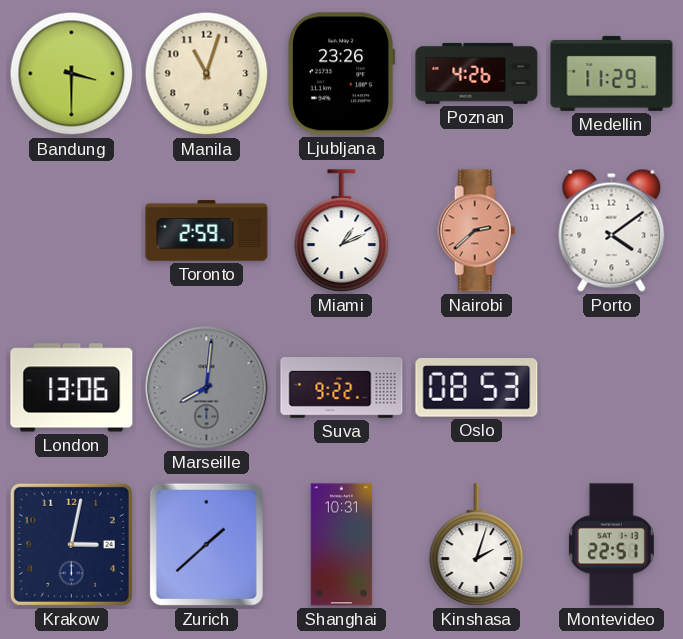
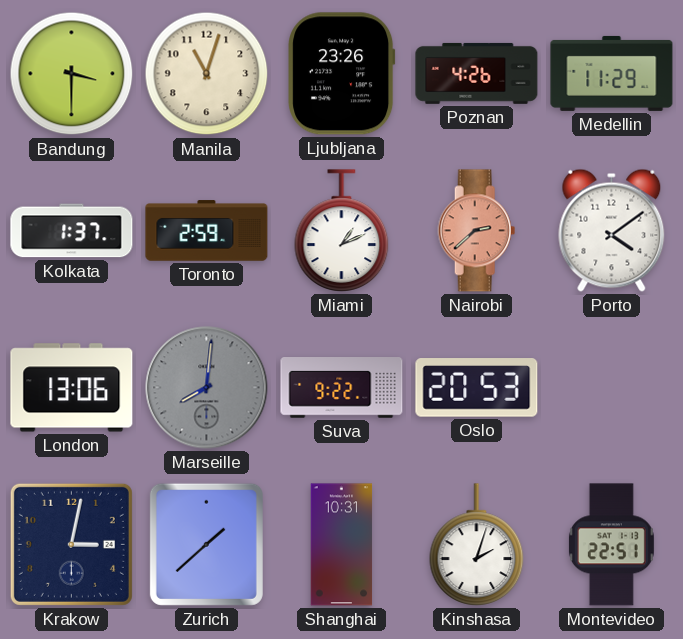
Kolkata: none -> 1:37
Oslo: 08:53 -> 20:53
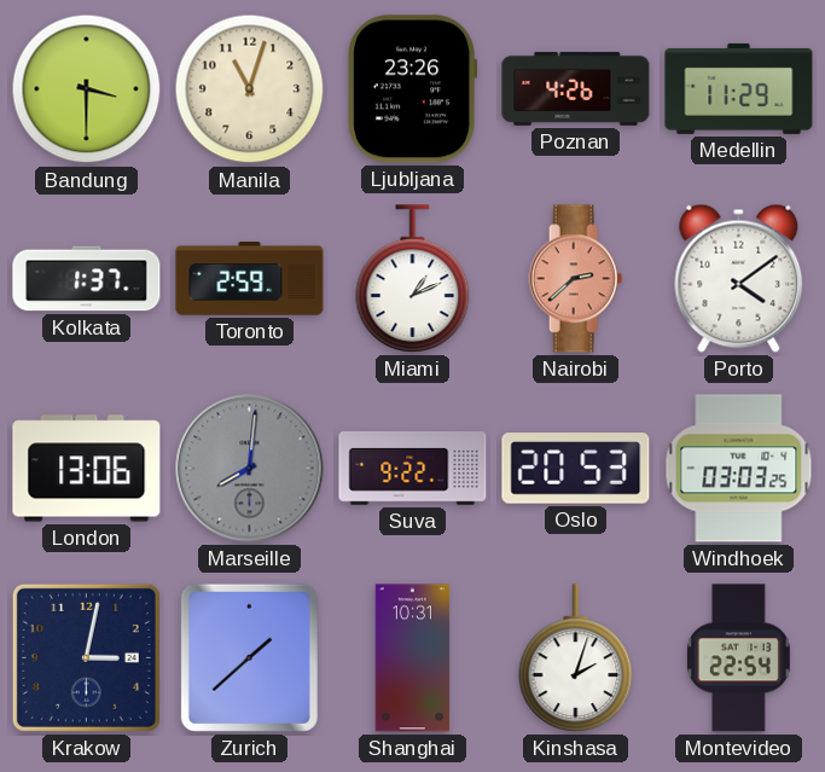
Windhoek: none -> 03:03
Montevideo: 22:51 -> 22:54
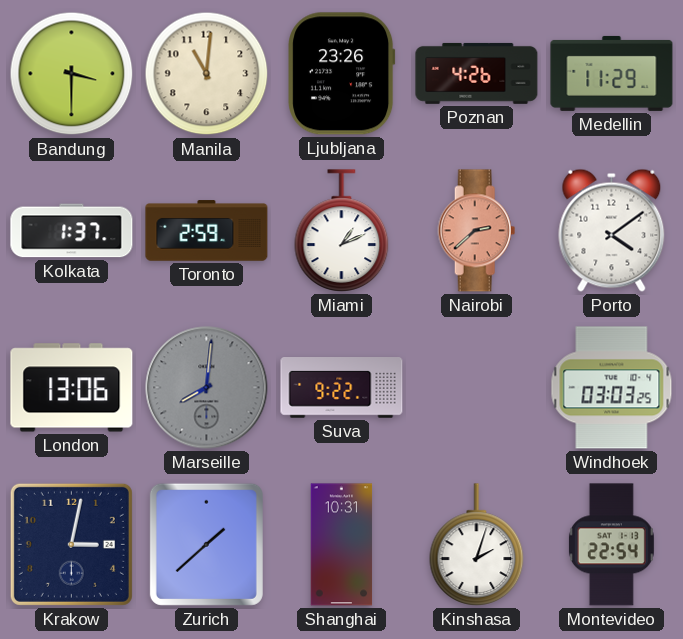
Manila: 11:03 -> 11:01
Oslo: 20:53 -> none
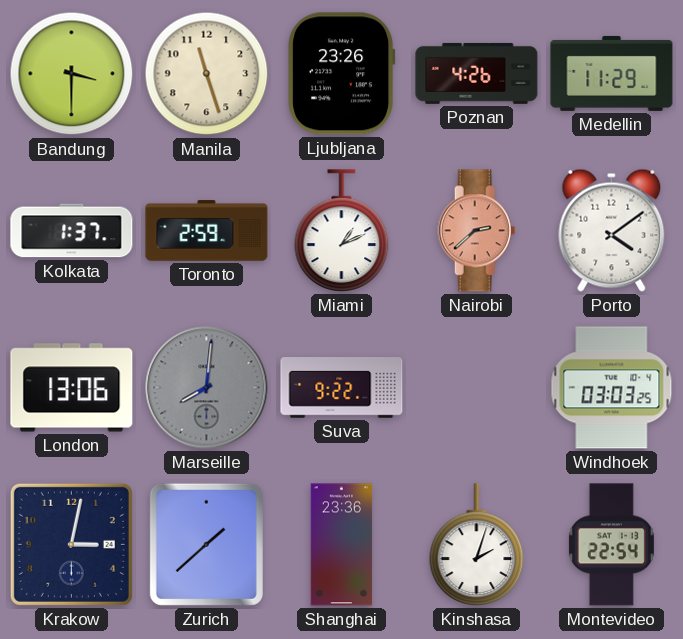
Manila: 11:01 -> 11:27
Shanghai: 10:31 -> 23:36
